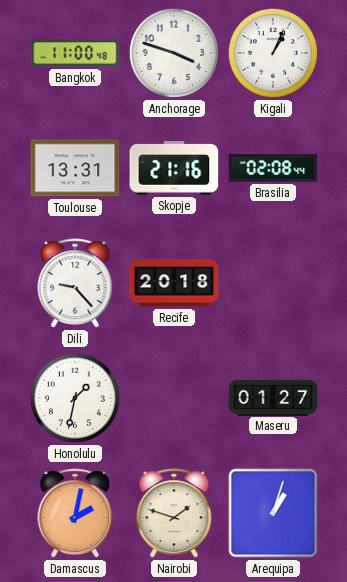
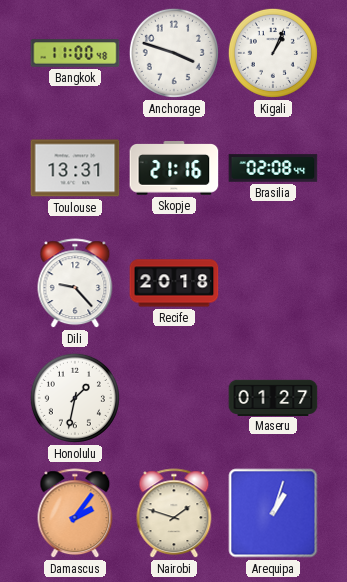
Damascus: 2:02 -> 2:06
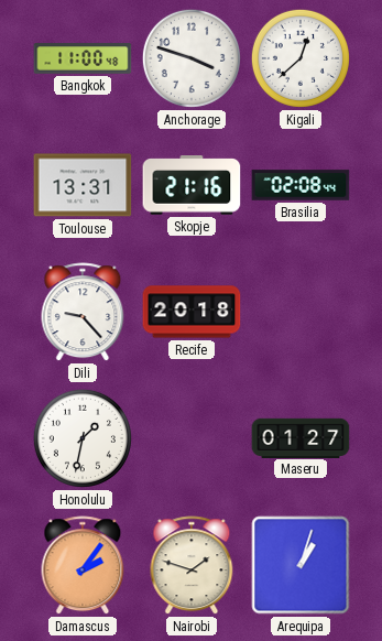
Kigali: 1:04 -> 12:38
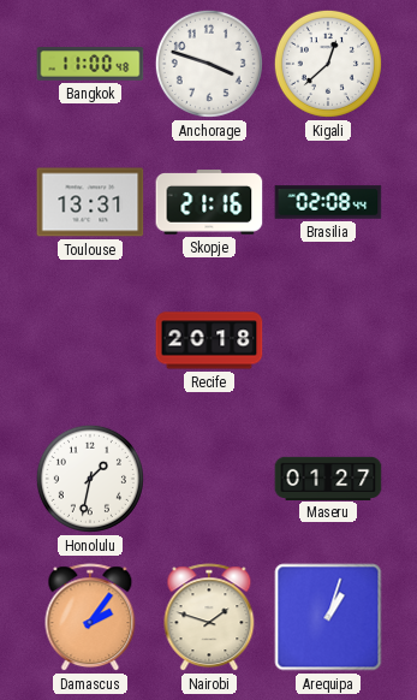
Dili: 9:23 -> none
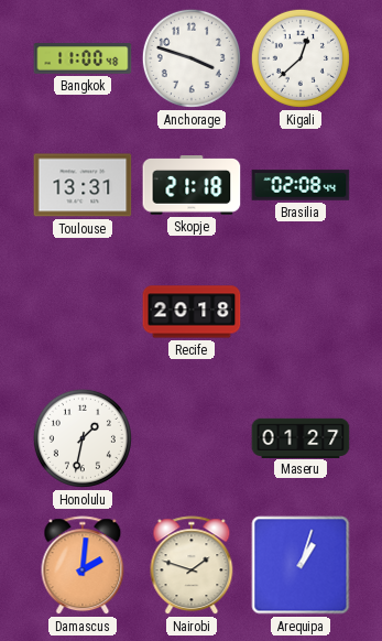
Skopje: 21:16 -> 21:18
Damascus: 2:06 -> 2:01
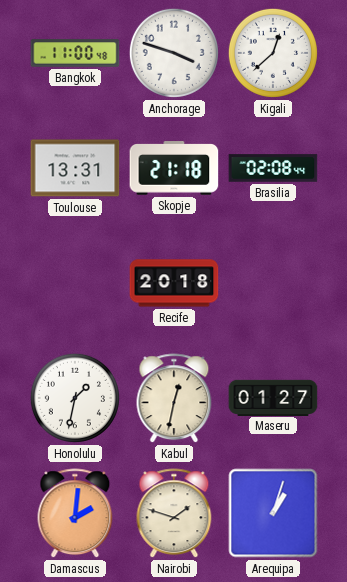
Kabul: none -> 12:32
